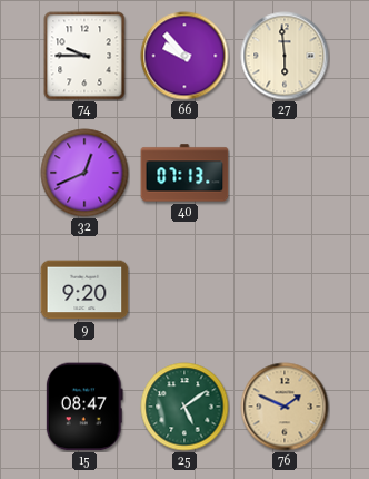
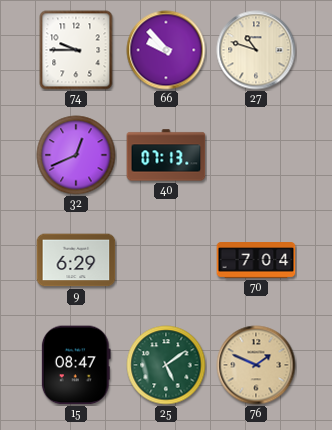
27: 5:59 -> 10:48
9: 9:20 -> 6:29
70: none -> 7:04
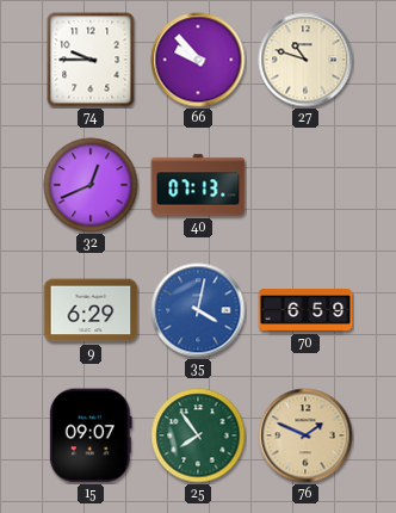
35: none -> 4:02
70: 7:04 -> 6:59
15: 08:47 -> 09:07
25: 5:09 -> 7:54
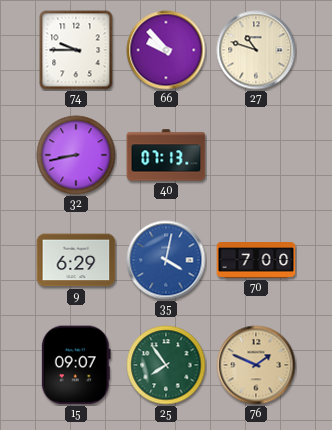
32: 12:41 -> 8:43
70: 6:59 -> 7:00
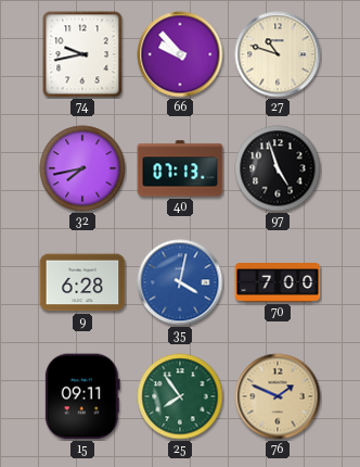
74: 9:45 -> 9:43
32: 8:43 -> 7:43
97: none -> 4:57
9: 6:29 -> 6:28
15: 09:07 -> 09:11
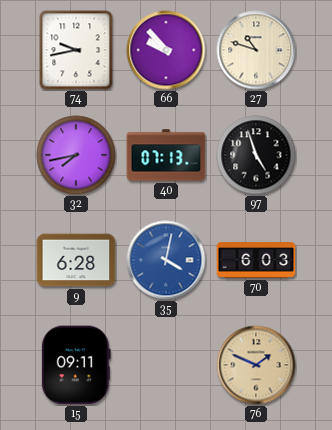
70: 7:00 -> 6:03
25: 7:54 -> none
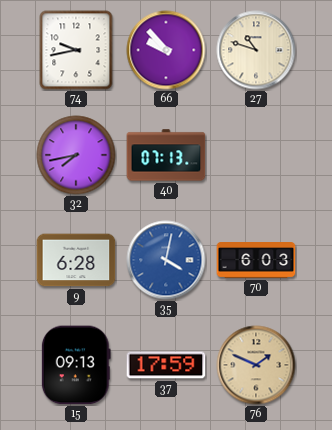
97: 4:57 -> none
15: 09:11 -> 09:13
37: none -> 17:59
